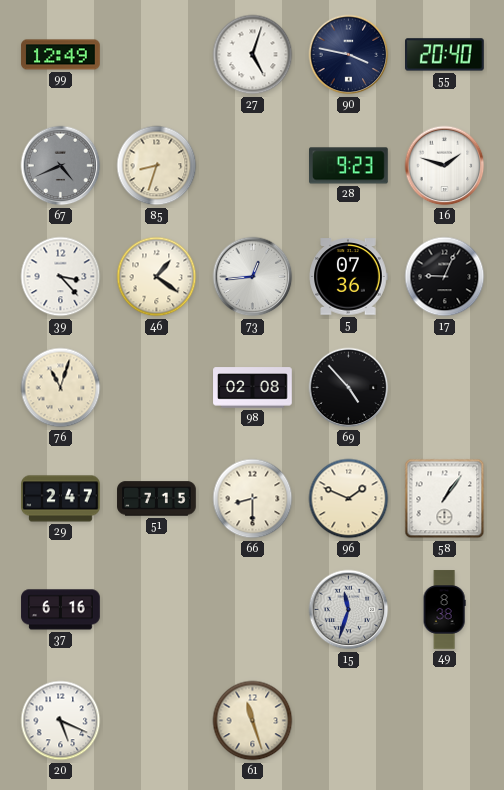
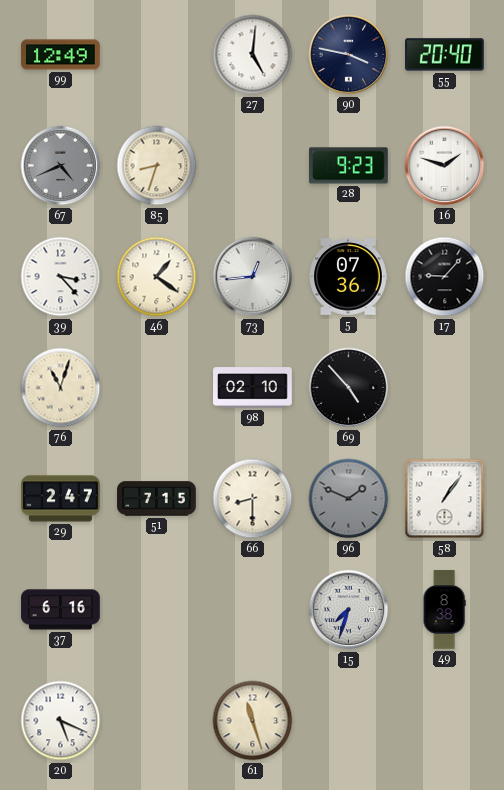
27: 5:03 -> 5:01
17: 9:04 -> 9:07
98: 02:08 -> 02:10
96 dial: cream -> grey
15: 11:33 -> 7:33
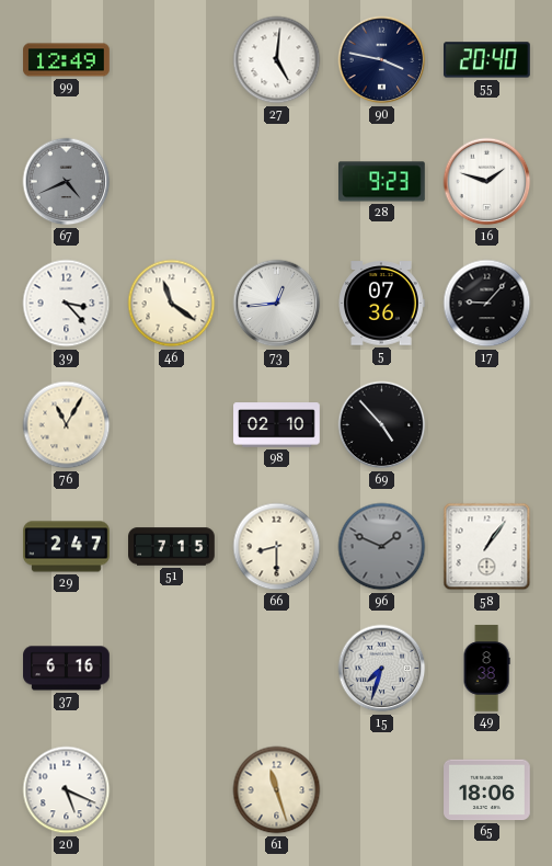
85: 8:33 -> none
46: 1:21 -> 11:21
76: 11:03 -> 11:05
65: none -> 18:06
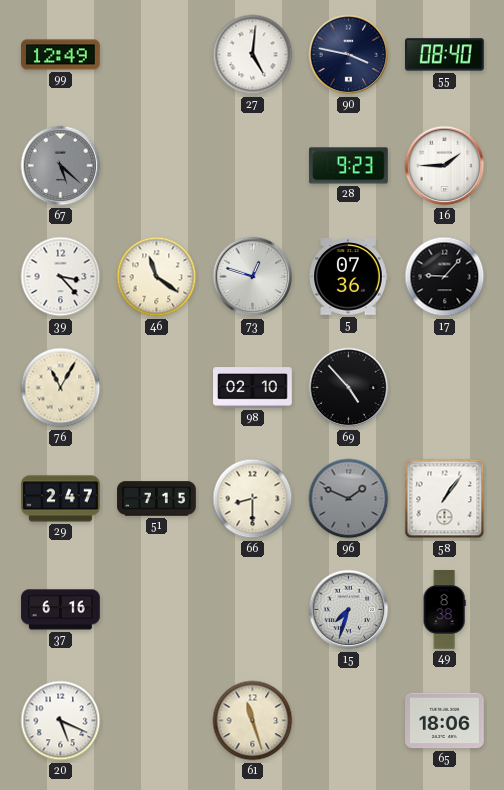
55: 20:40 -> 08:40
67: 4:41 -> 5:22
16: 1:48 -> 1:45
73: 12:44 -> 12:48
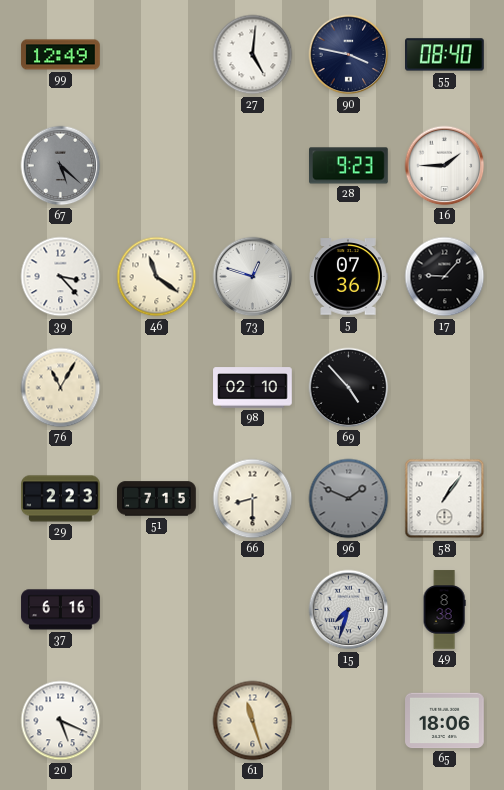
29: 2:47 -> 2:23
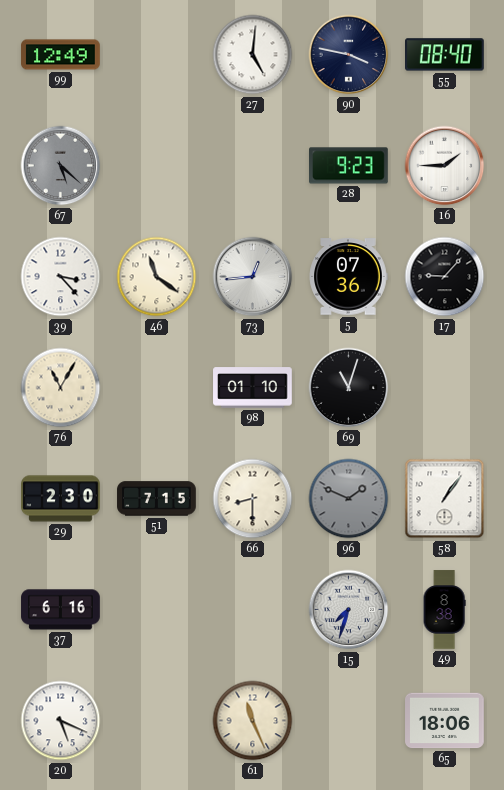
73: 12:48 -> 12:44
98: 02:10 -> 01:10
69: 4:53 -> 11:03
29: 2:23 -> 2:30
61: 11:27 -> 11:26
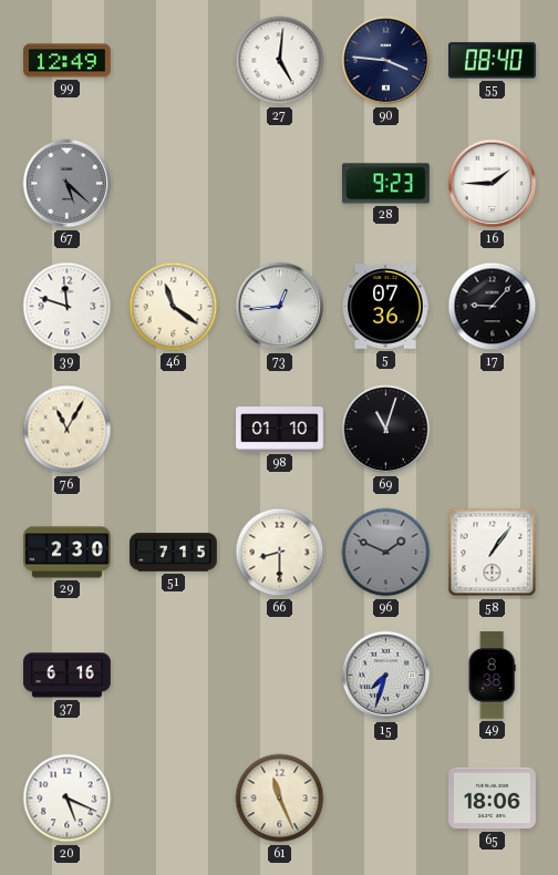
90: 3:47 -> 3:46
39: 3:23 -> 11:48
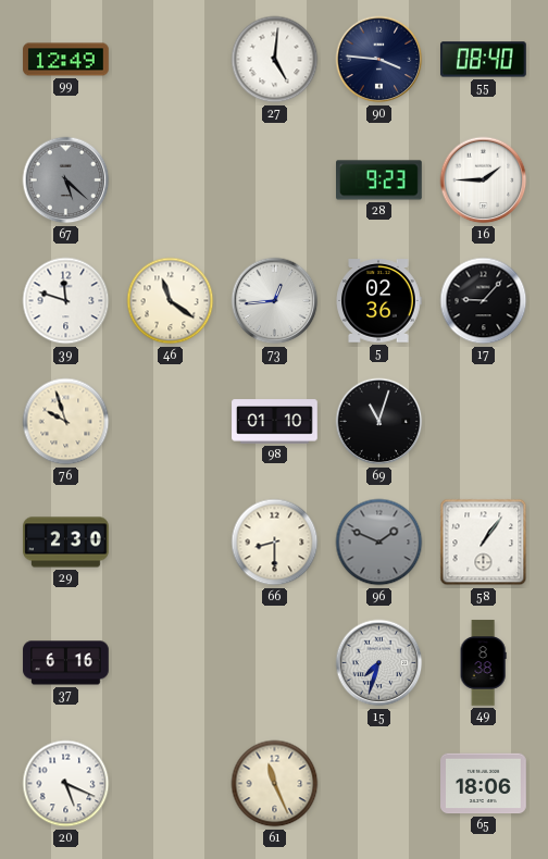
5: 07:36 -> 02:36
76: 11:05 -> 9:57
51: 7:15 -> none
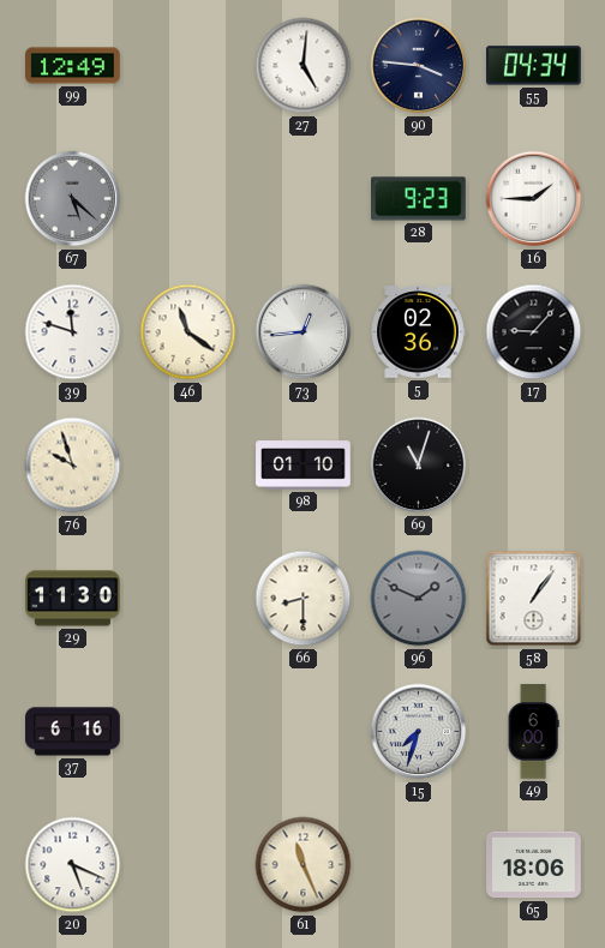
55: 08:40 -> 04:34
29: 2:30 -> 11:30
49: 8:38 -> 6:00
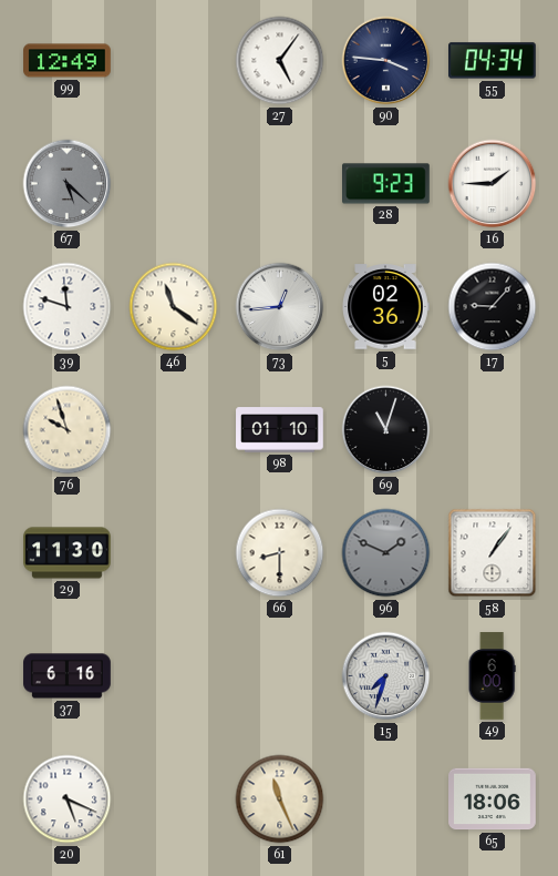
27: 5:01 -> 5:06
